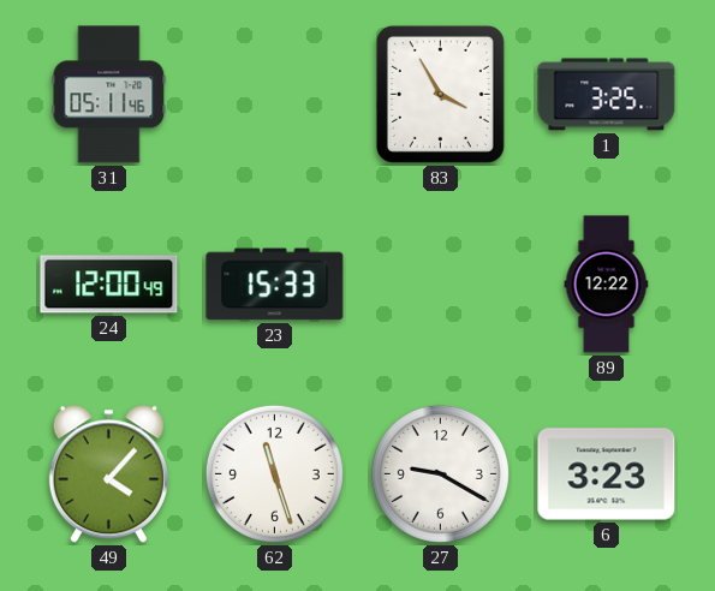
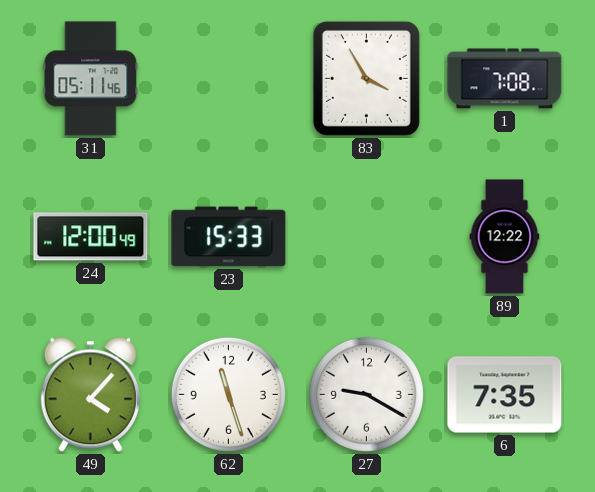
1: 3:25 -> 7:08
6: 3:23 -> 7:35
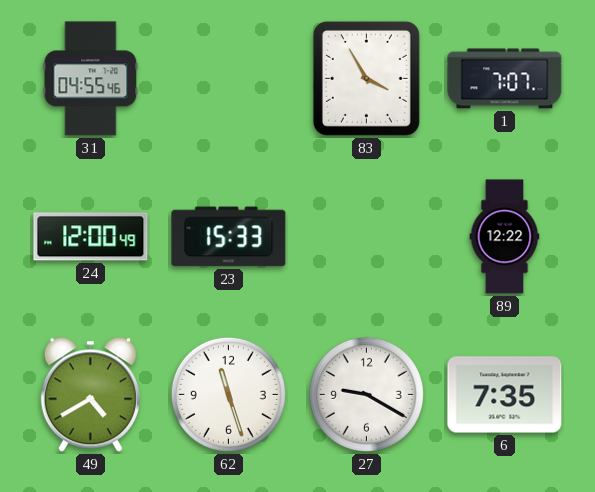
31: 05:11 -> 04:55
1: 7:08 -> 7:07
49: 4:07 -> 4:40
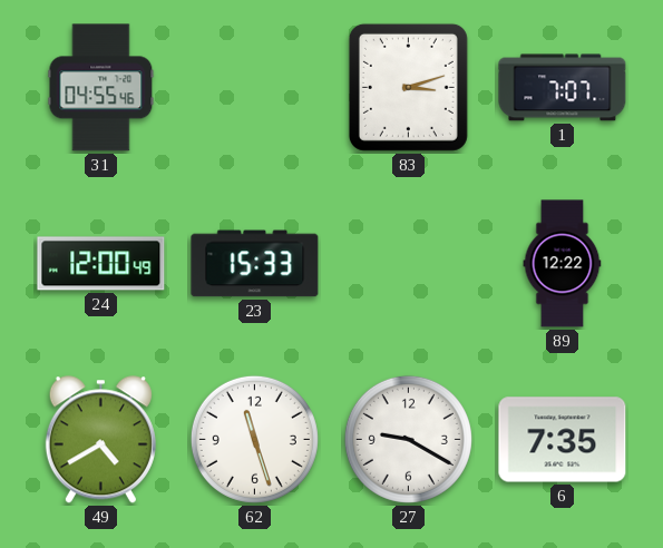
83: 3:55 -> 3:12
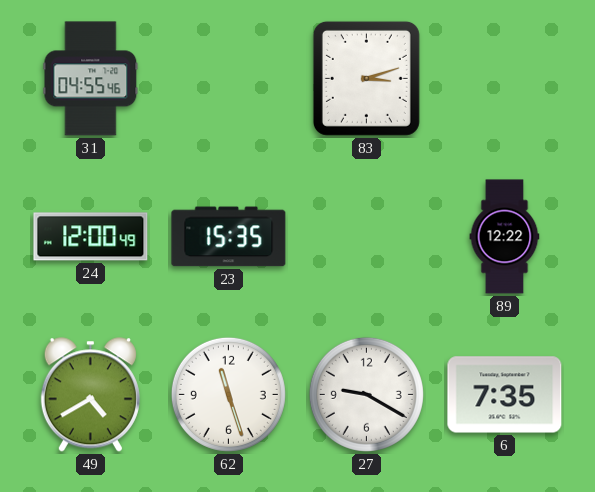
1: 7:07 -> none
23: 15:33 -> 15:35
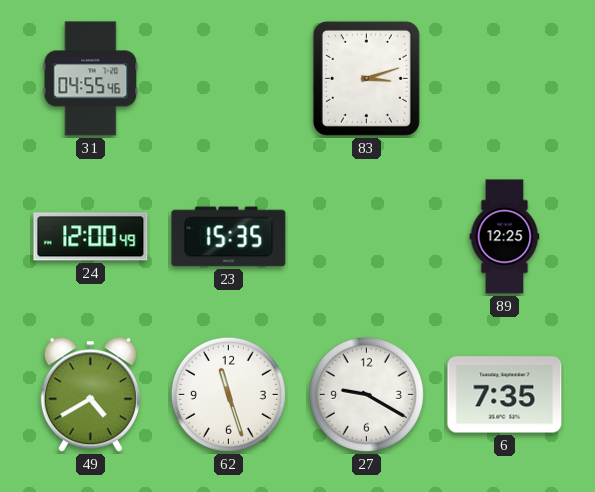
89: 12:22 -> 12:25
